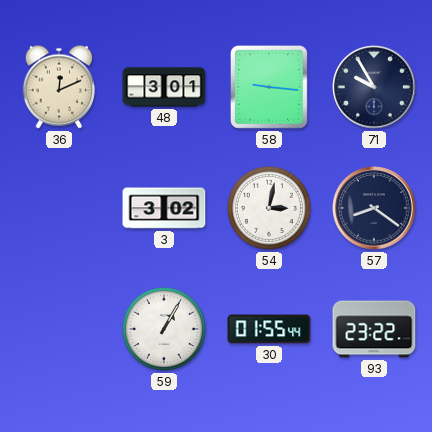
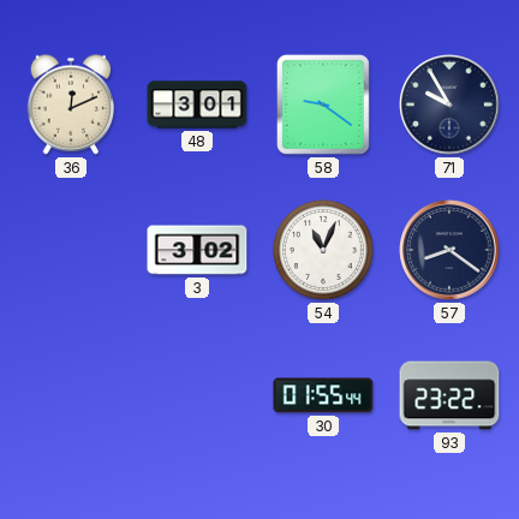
58: 9:16 -> 9:21
54: 3:02 -> 11:04
59: 1:05 -> none
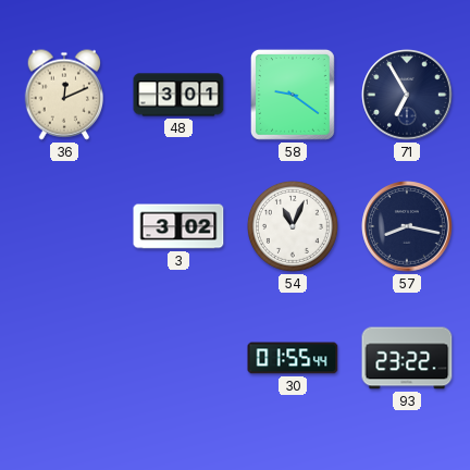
71: 9:55 -> 6:55
57: 8:21 -> 8:17
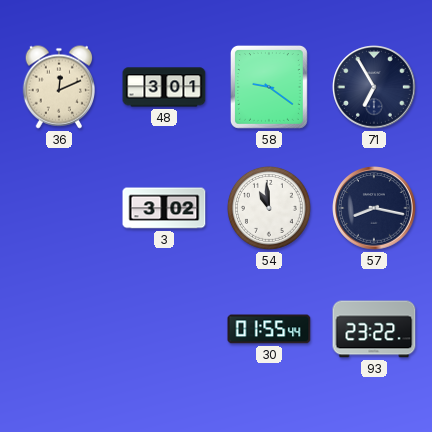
54: 11:04 -> 10:59
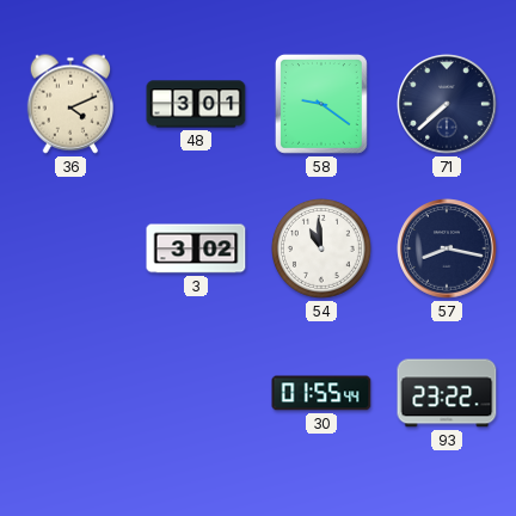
36: 12:11 -> 4:11
71: 6:55 -> 7:38
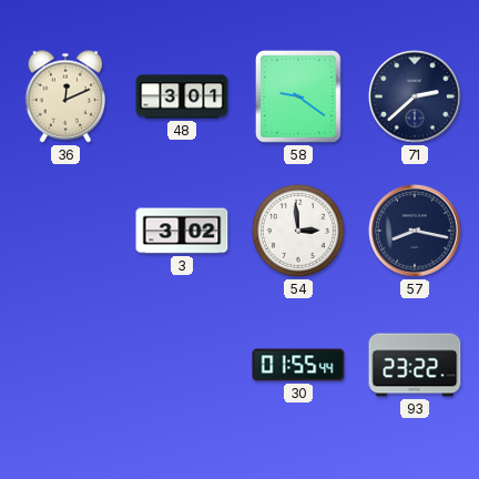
36: 4:11 -> 12:11
71: 7:38 -> 2:38
54: 10:59 -> 2:59
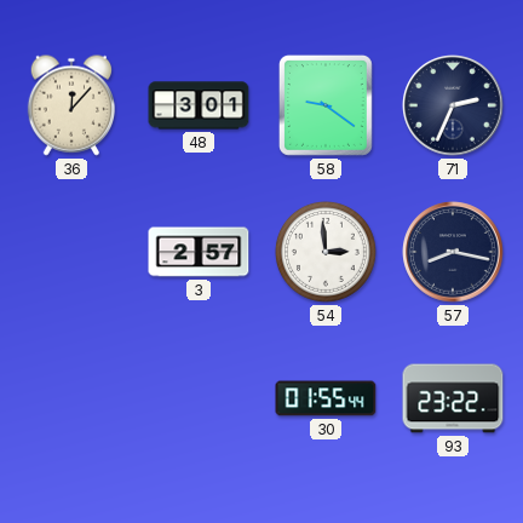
36: 12:11 -> 12:07
71: 2:38 -> 2:34
3: 3:02 -> 2:57
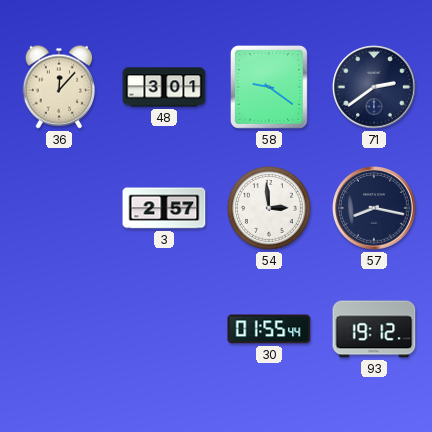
71: 2:34 -> 2:39
93: 23:22 -> 19:12
